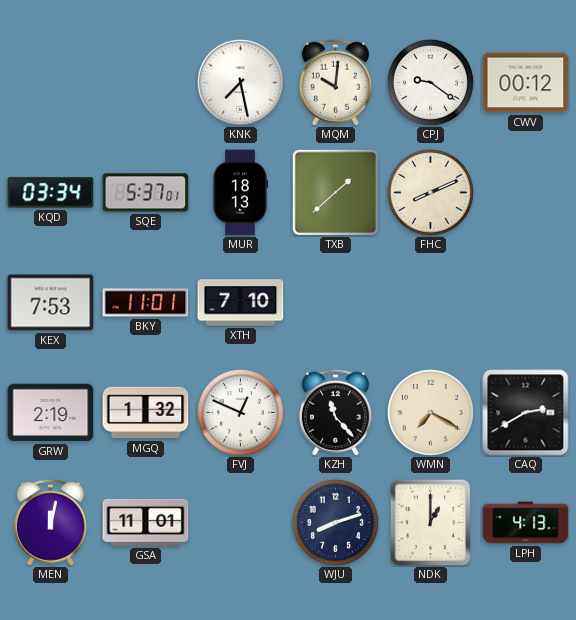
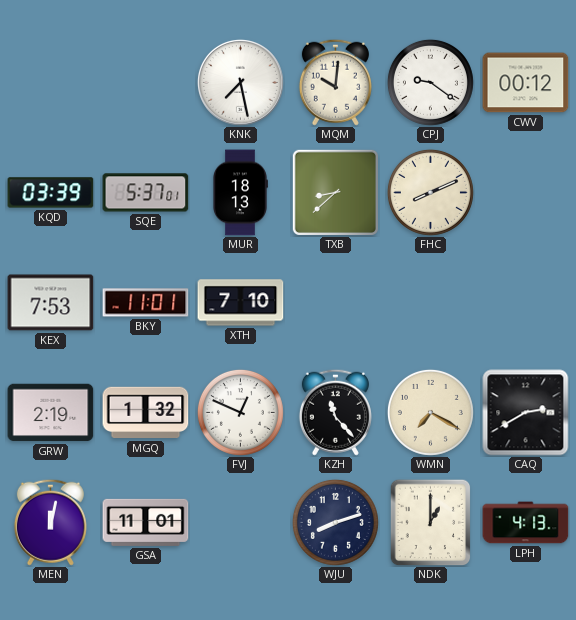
KQD: 03:34 -> 03:39
TXB: 1:38 -> 8:38
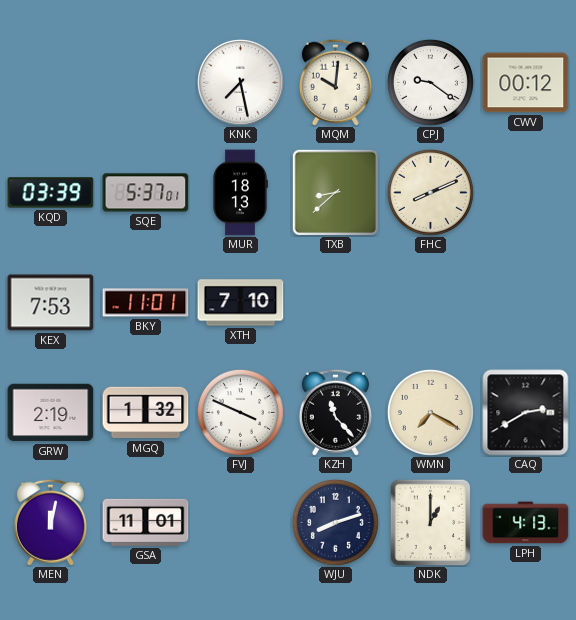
FVJ: 12:49 -> 3:49
